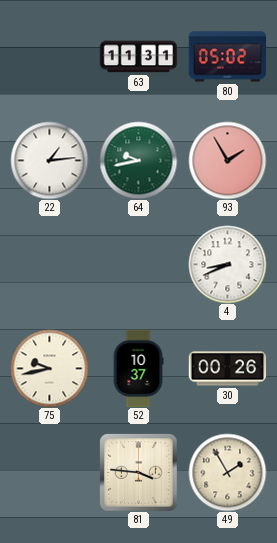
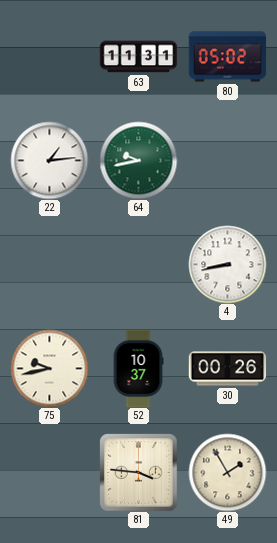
93: 1:55 -> none
4: 8:41 -> 8:43
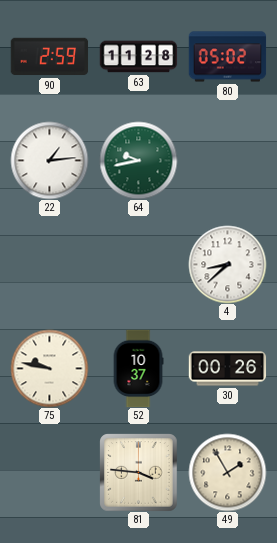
90: none -> 2:59
63: 11:31 -> 11:28
4: 8:43 -> 8:38
75: 9:43 -> 9:47
